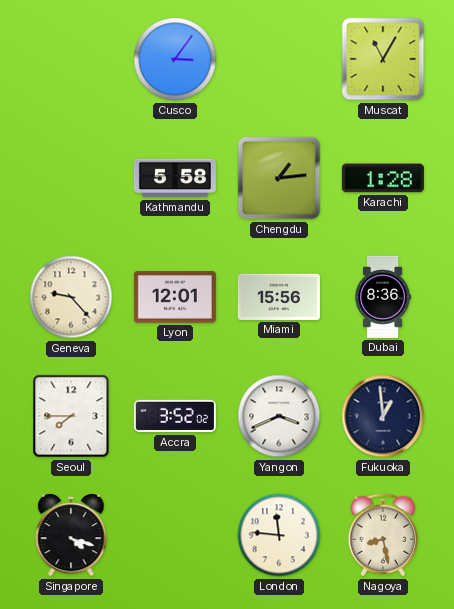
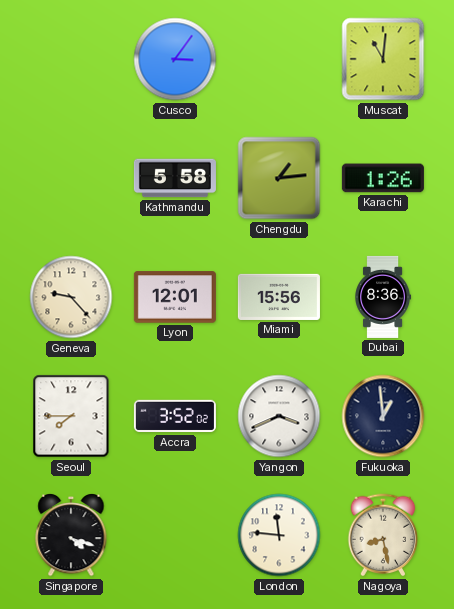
Muscat: 11:05 -> 11:01
Karachi: 1:28 -> 1:26
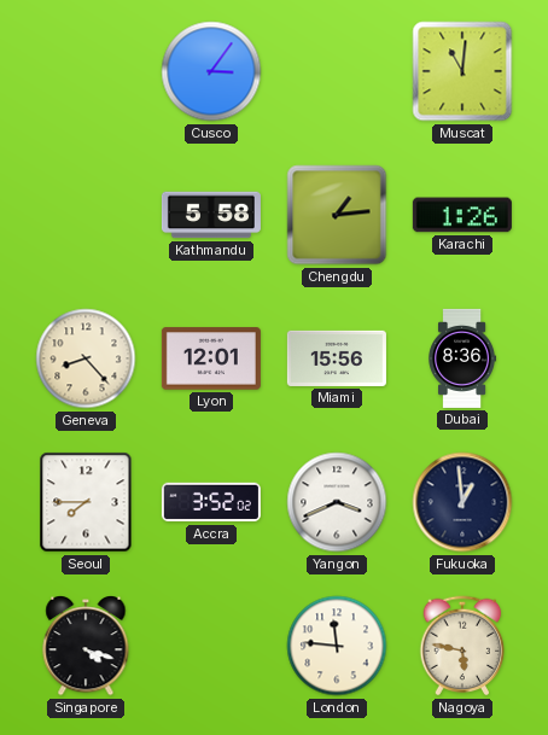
Geneva: 9:23 -> 8:23
Nagoya: 8:28 -> 5:47
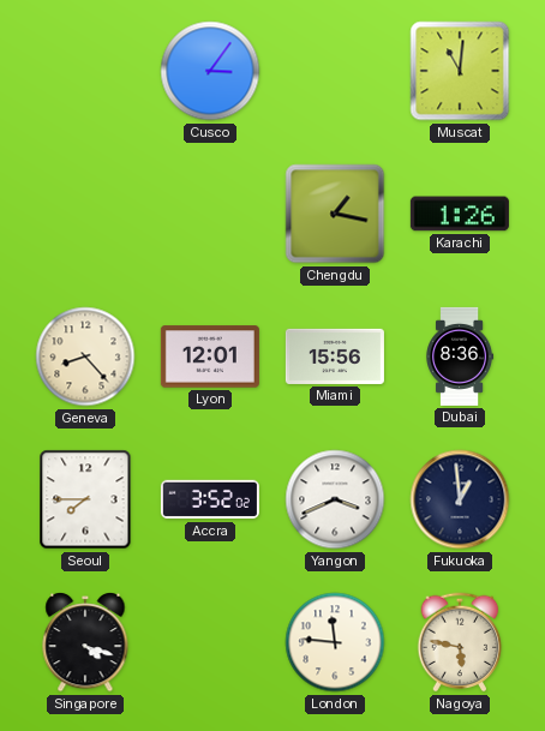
Kathmandu: 5:58 -> none
Chengdu: 1:14 -> 1:17
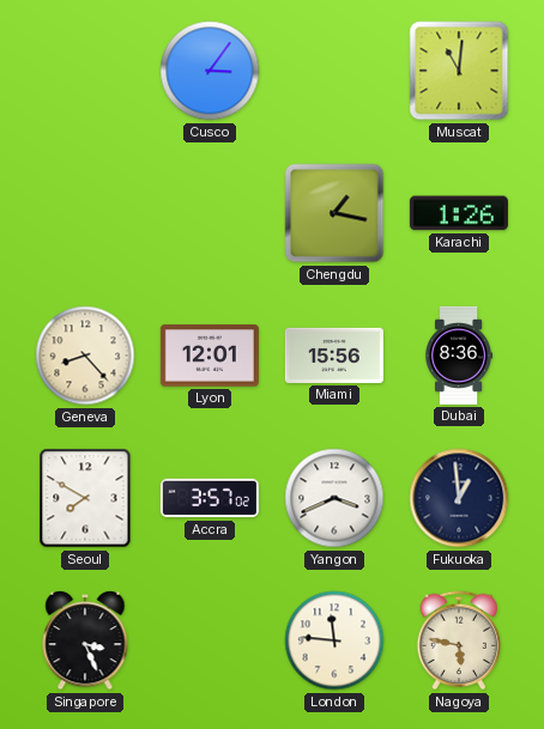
Seoul: 7:45 -> 7:50
Accra: 3:52 -> 3:57
Singapore: 4:18 -> 3:26
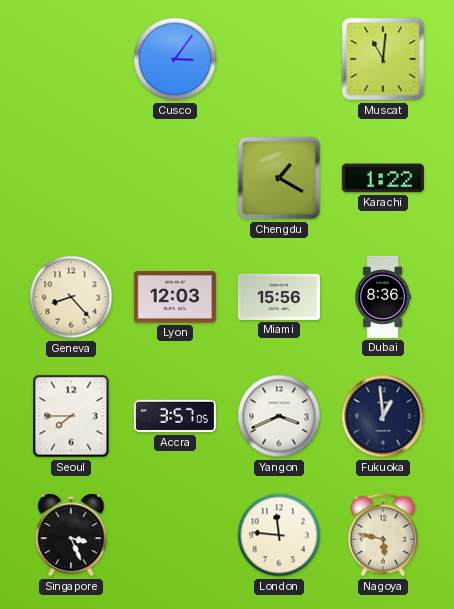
Chengdu: 1:17 -> 1:20
Karachi: 1:26 -> 1:22
Lyon: 12:01 -> 12:03
Seoul: 7:50 -> 7:45
Accra: 3:57:02 -> 3:57:05
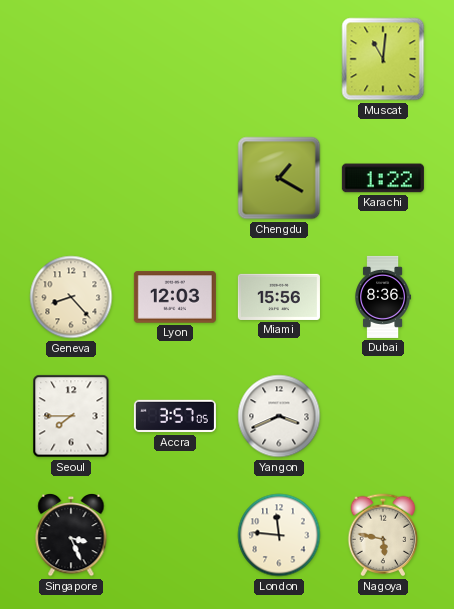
Cusco: 3:06 -> none
Fukuoka: 12:59 -> none
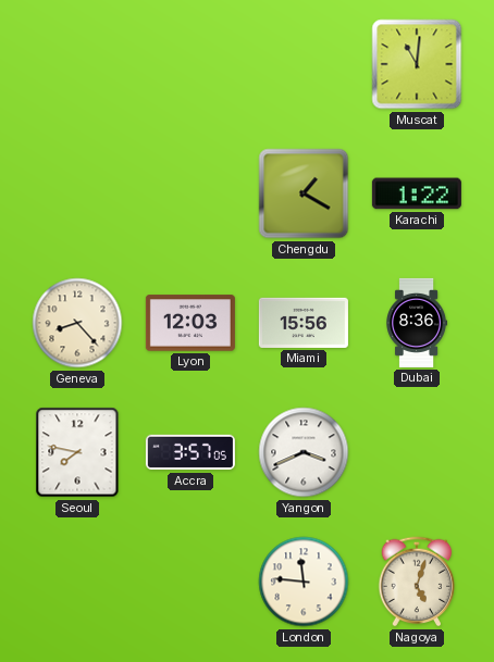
Seoul: 7:45 -> 7:47
Singapore: 3:26 -> none
Nagoya: 5:47 -> 5:03
